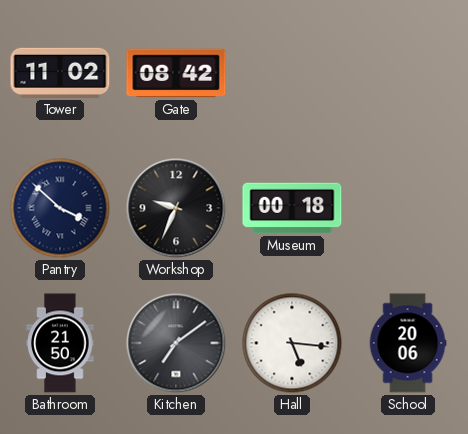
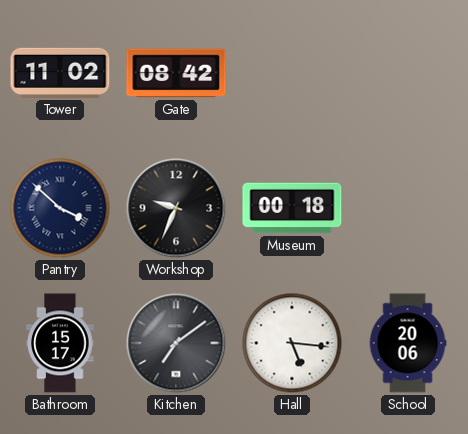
Bathroom: 21:50 -> 15:17
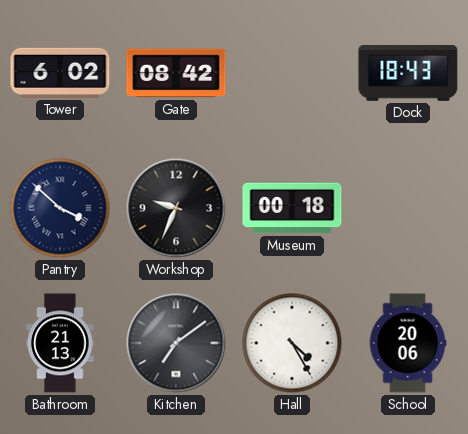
Tower: 11:02 -> 6:02
Dock: none -> 18:43
Bathroom: 15:17 -> 21:13
Hall: 5:16 -> 4:25
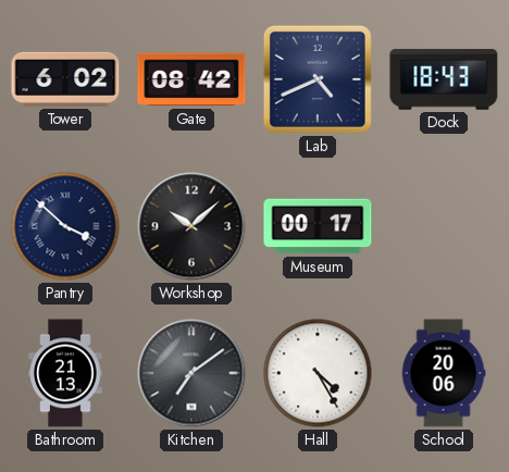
Lab: none -> 4:41
Workshop: 9:34 -> 10:08
Museum: 00:18 -> 00:17
